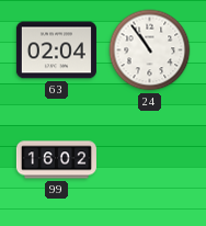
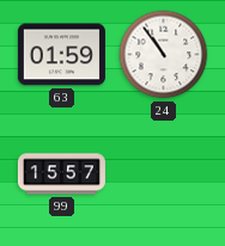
63: 02:04 -> 01:59
99: 16:02 -> 15:57
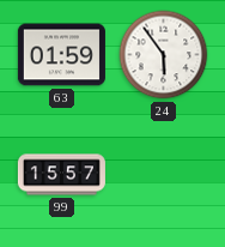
24: 10:54 -> 5:54
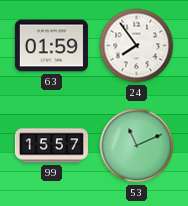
24: 5:54 -> 7:54
53: none -> 11:11
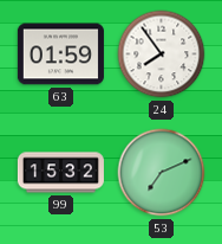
99: 15:57 -> 15:32
53: 11:11 -> 7:11
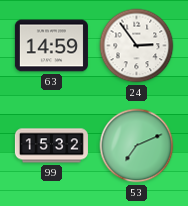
63: 01:59 -> 14:59
24: 7:54 -> 2:54
